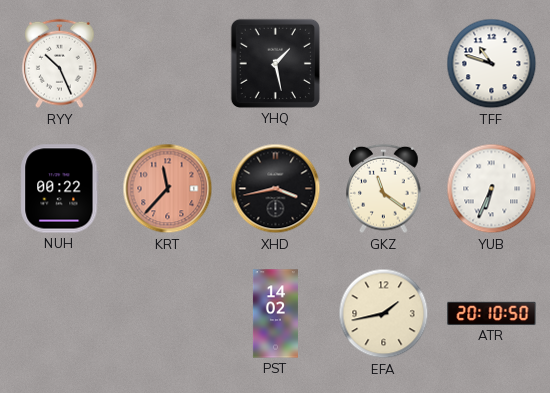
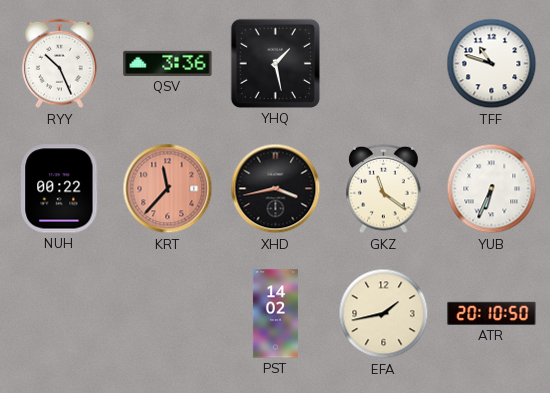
QSV: none -> 3:36
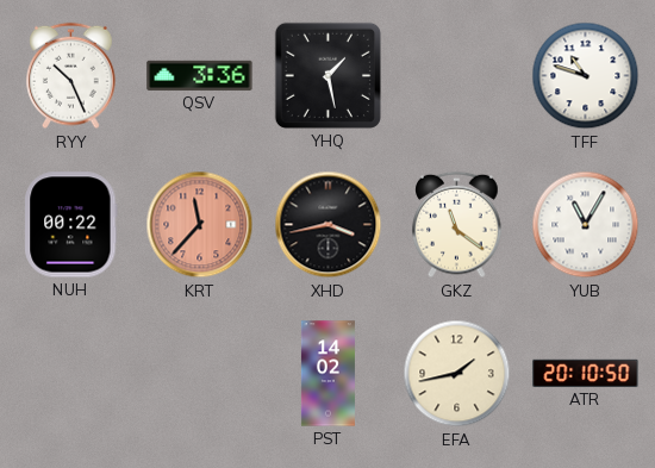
YUB: 6:34 -> 11:05
